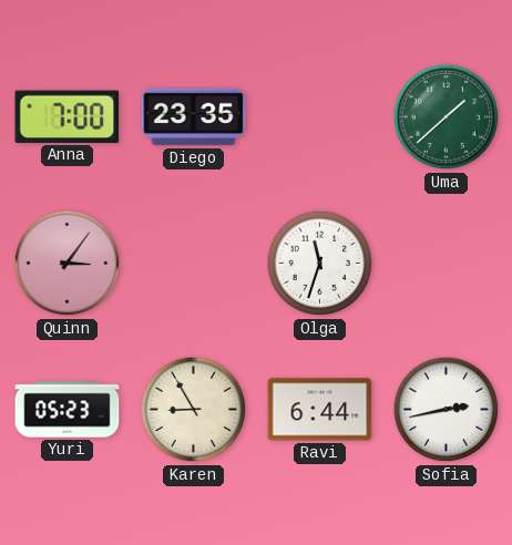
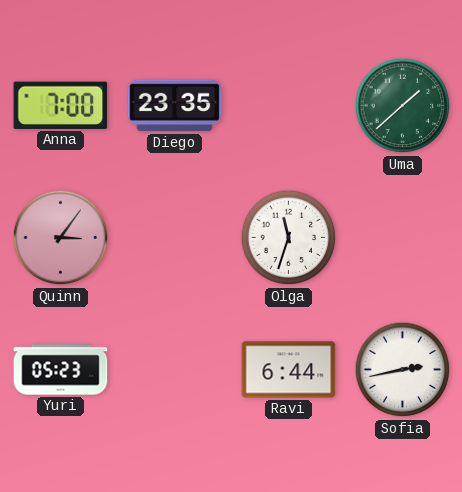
Karen: 8:55 -> none
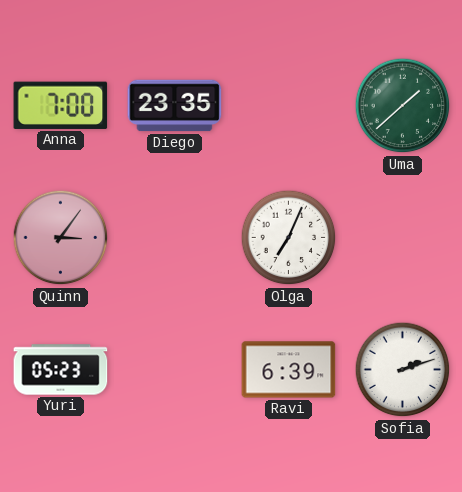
Olga: 11:33 -> 7:04
Ravi: 6:44 -> 6:39
Sofia: 2:43 -> 2:12
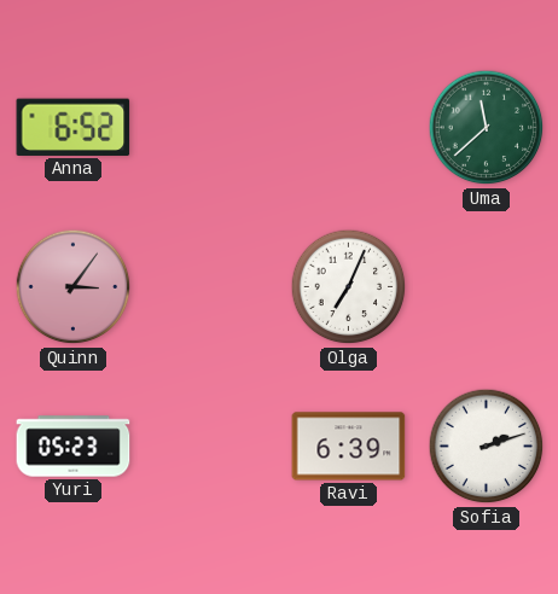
Anna: 7:00 -> 6:52
Diego: 23:35 -> none
Uma: 1:38 -> 11:38
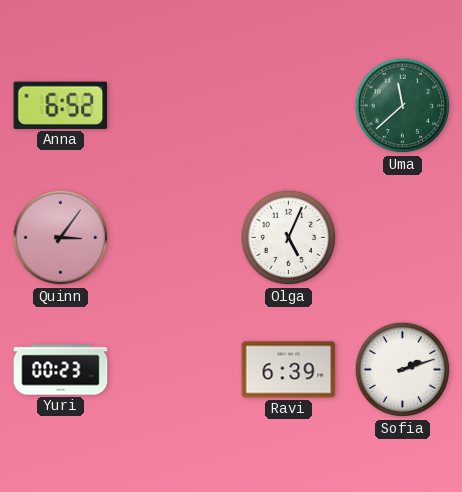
Olga: 7:04 -> 5:04
Yuri: 05:23 -> 00:23
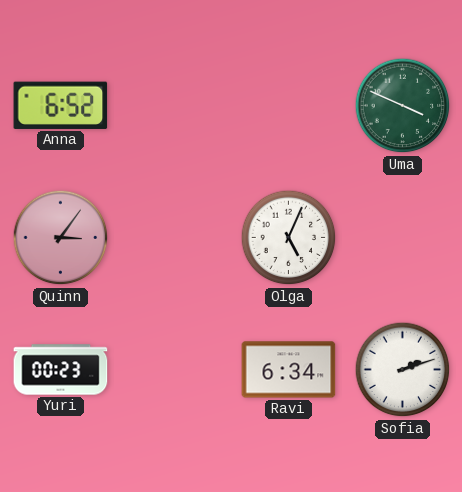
Uma: 11:38 -> 3:49
Ravi: 6:39 -> 6:34
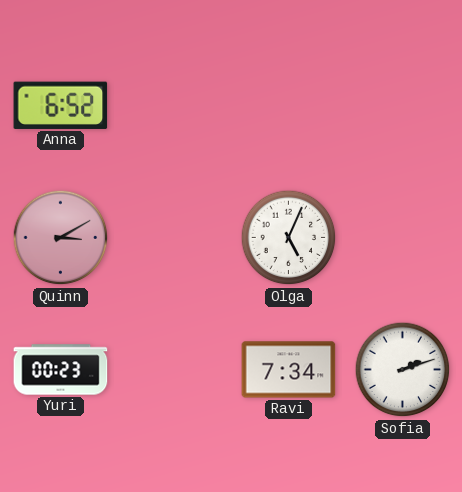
Uma: 3:49 -> none
Quinn: 3:06 -> 3:10
Ravi: 6:34 -> 7:34
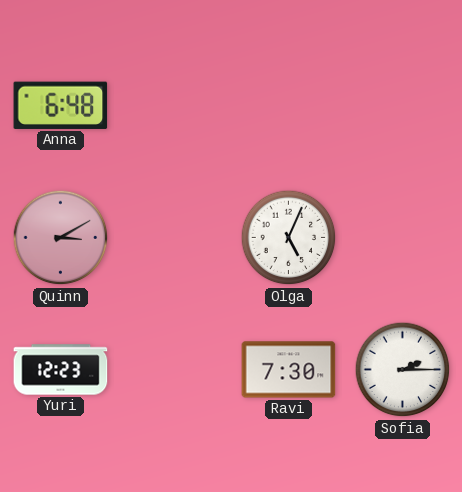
Anna: 6:52 -> 6:48
Yuri: 00:23 -> 12:23
Ravi: 7:34 -> 7:30
Sofia: 2:12 -> 2:15
